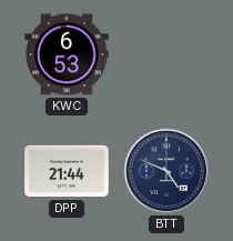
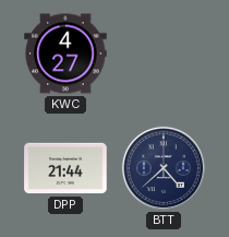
KWC: 6:53 -> 4:27
BTT: 4:49 -> 4:38
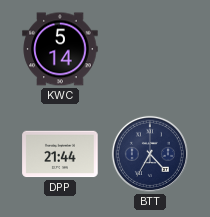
KWC: 4:27 -> 5:14
BTT: 4:38 -> 4:35
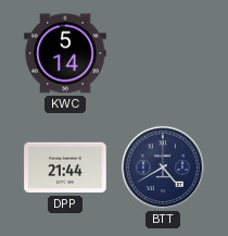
BTT: 4:35 -> 4:40
